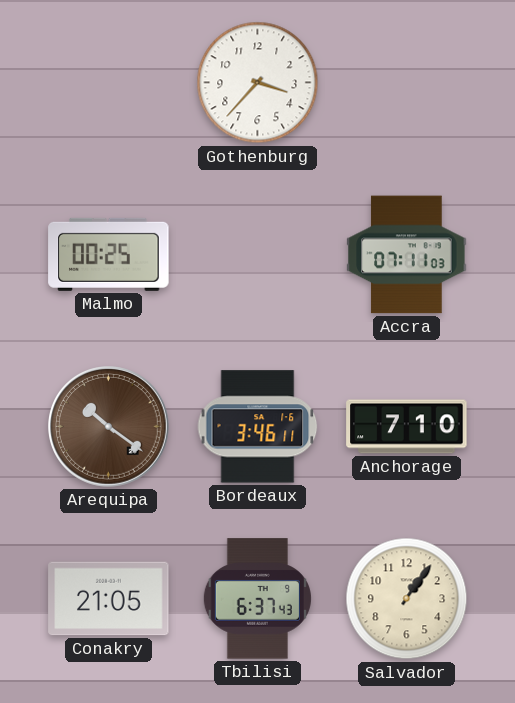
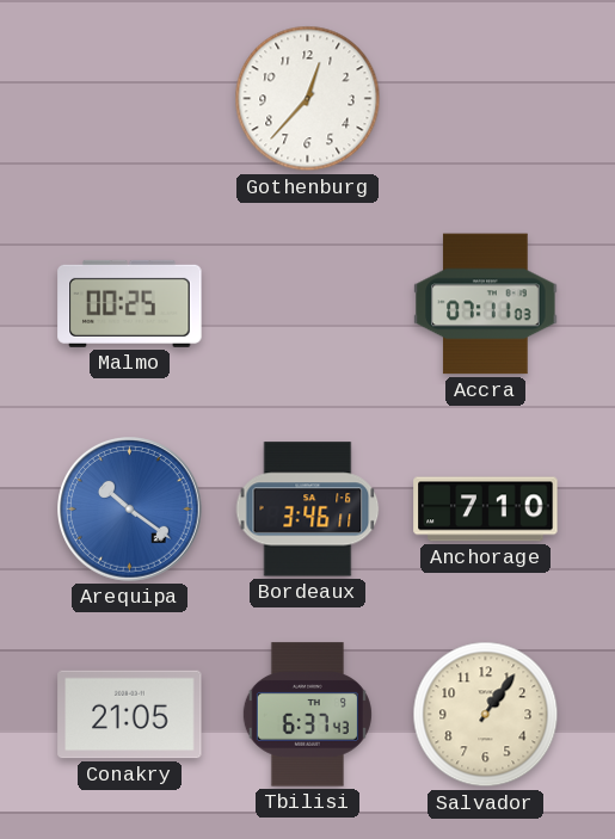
Gothenburg: 3:37 -> 12:37
Arequipa dial: brown -> blue
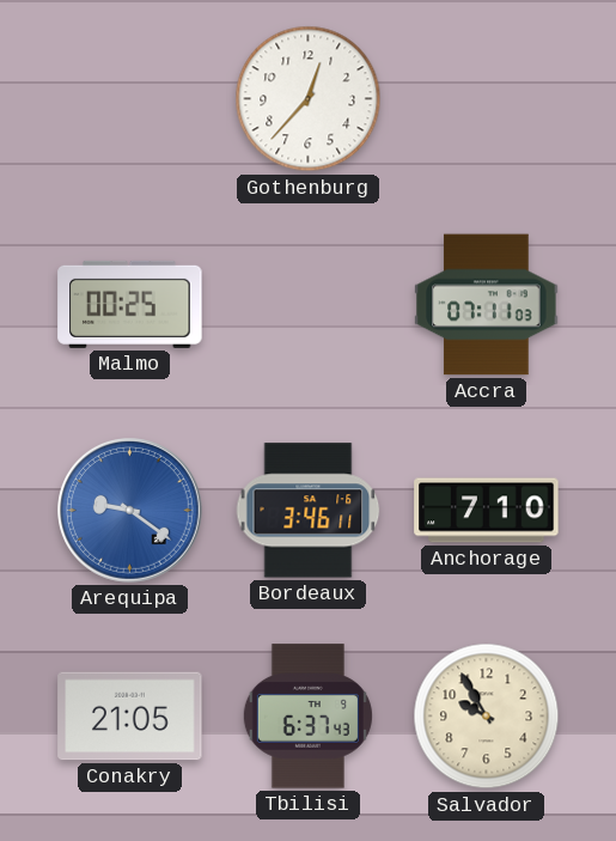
Arequipa: 10:21 -> 9:21
Salvador: 1:06 -> 9:55
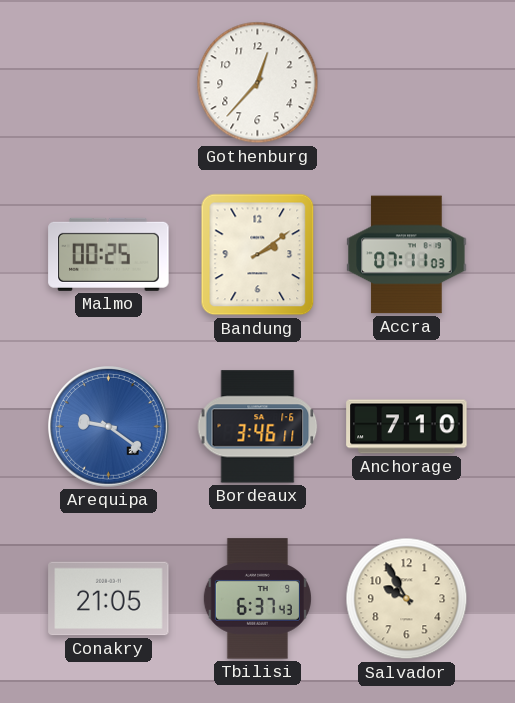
Bandung: none -> 2:09
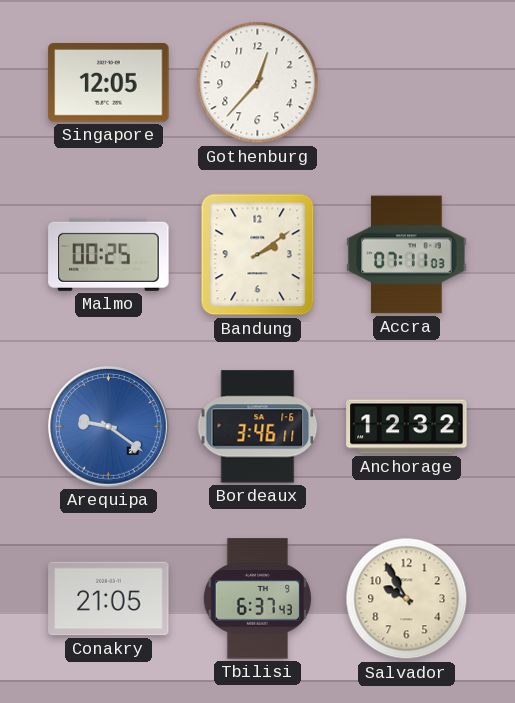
Singapore: none -> 12:05
Anchorage: 7:10 -> 12:32
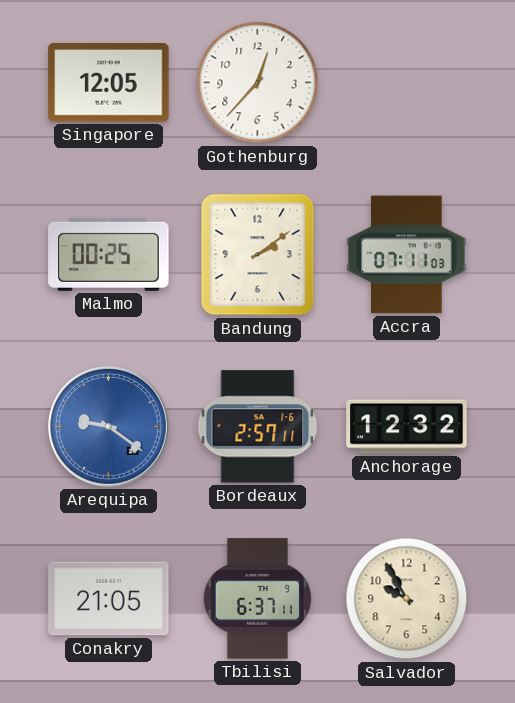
Bordeaux: 3:46 -> 2:57
Tbilisi: 6:37:43 -> 6:37:11
